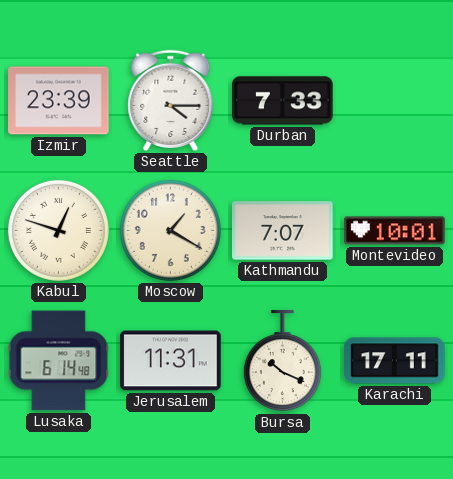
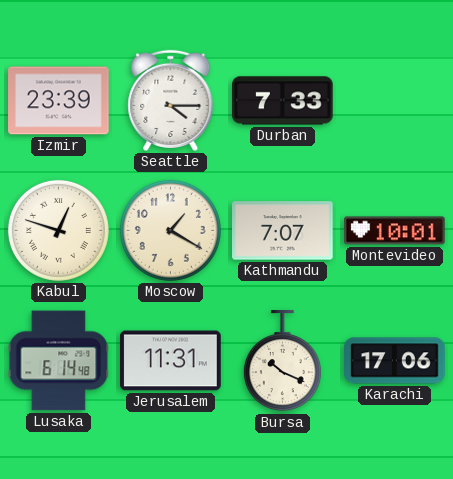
Karachi: 17:11 -> 17:06
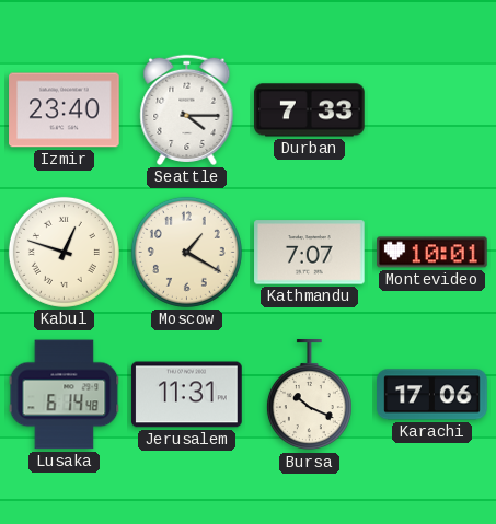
Izmir: 23:39 -> 23:40
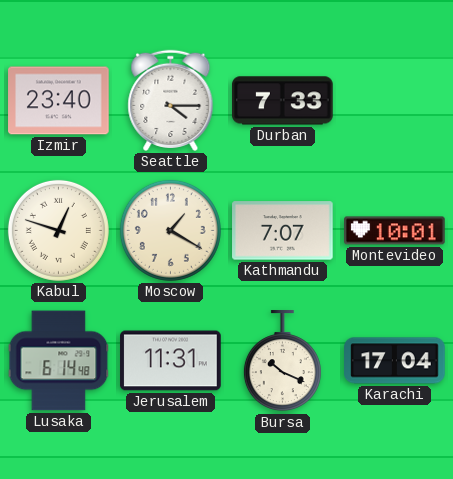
Karachi: 17:06 -> 17:04
